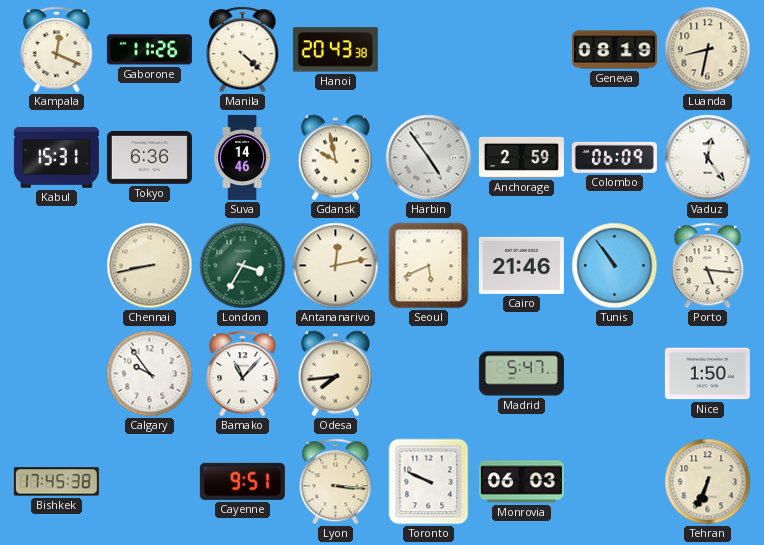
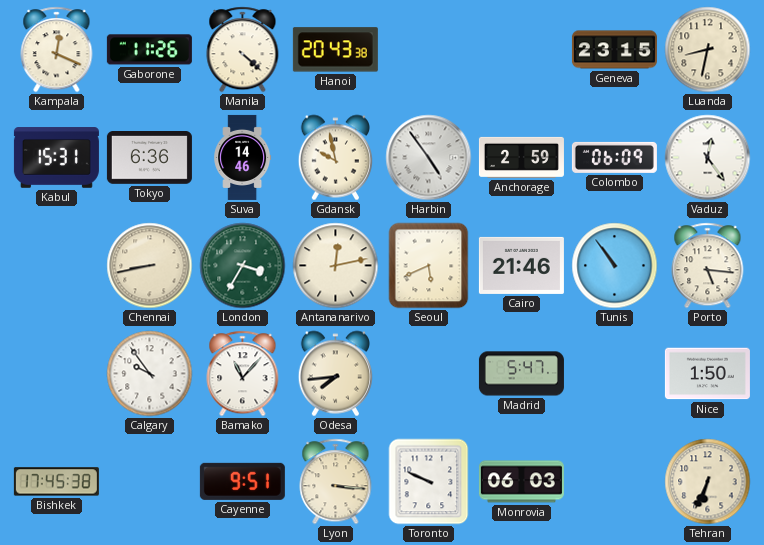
Geneva: 08:19 -> 23:15
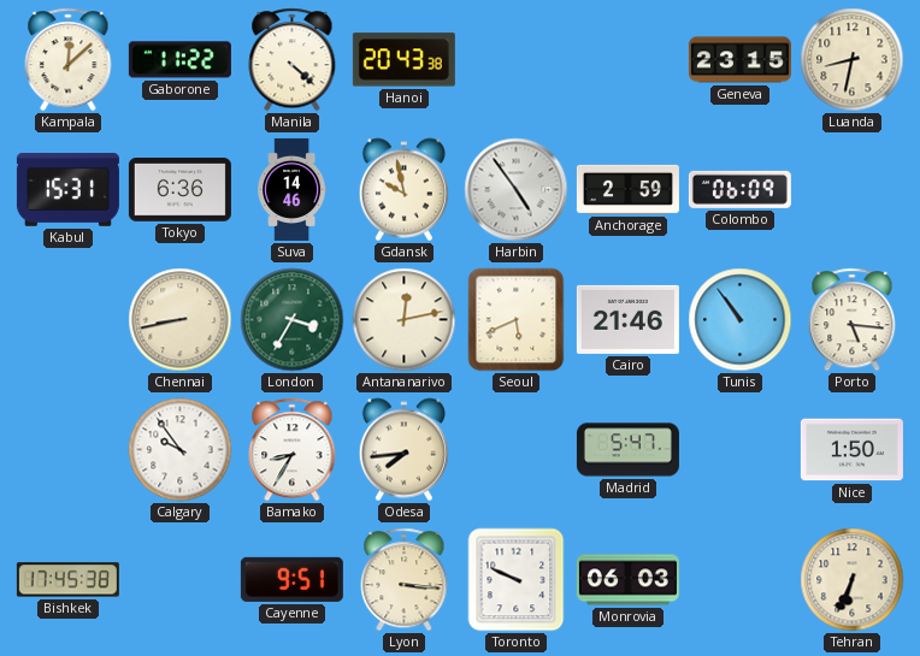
Kampala: 12:19 -> 12:08
Gaborone: 11:26 -> 11:22
Vaduz: 12:24 -> none
Bamako: 11:07 -> 8:35
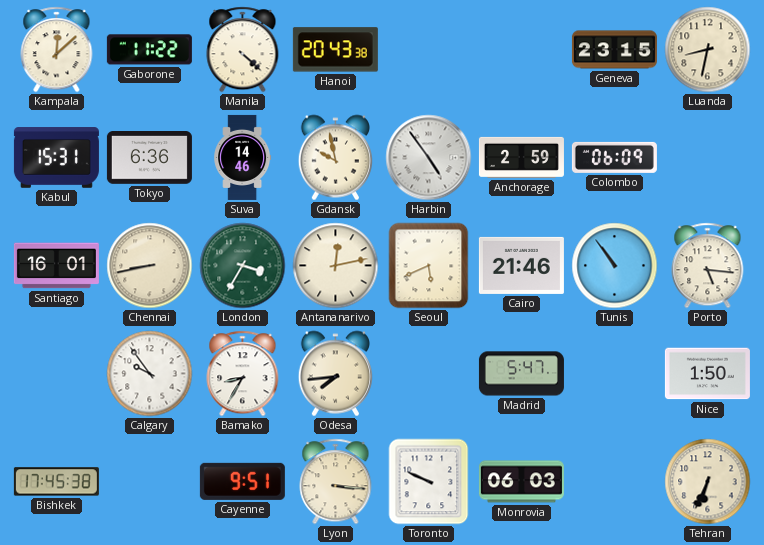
Santiago: none -> 16:01
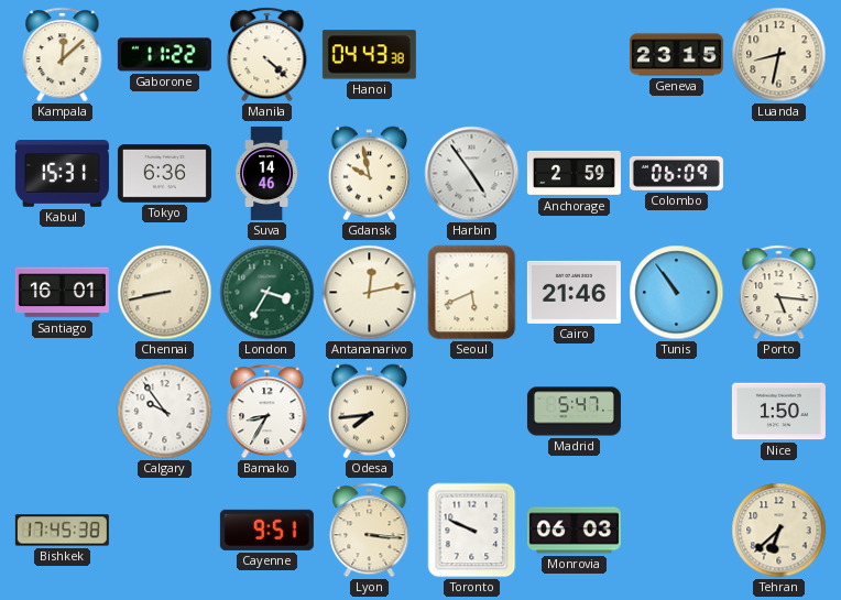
Hanoi: 20:43 -> 04:43
Tehran: 6:34 -> 6:38
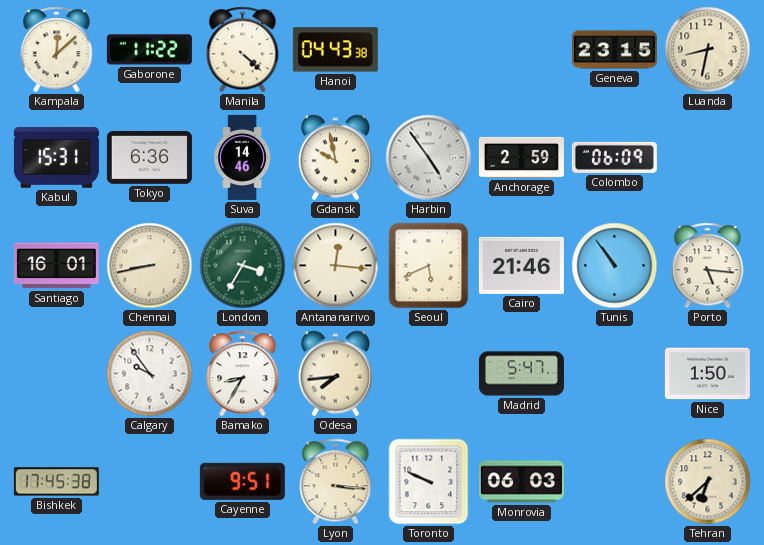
Antananarivo: 12:13 -> 12:16
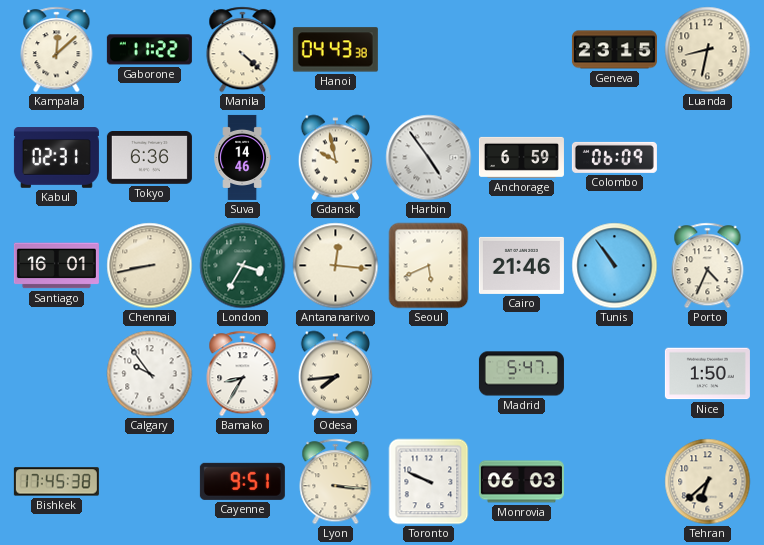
Kabul: 15:31 -> 02:31
Anchorage: 2:59 -> 6:59
Porto: 5:16 -> 4:34
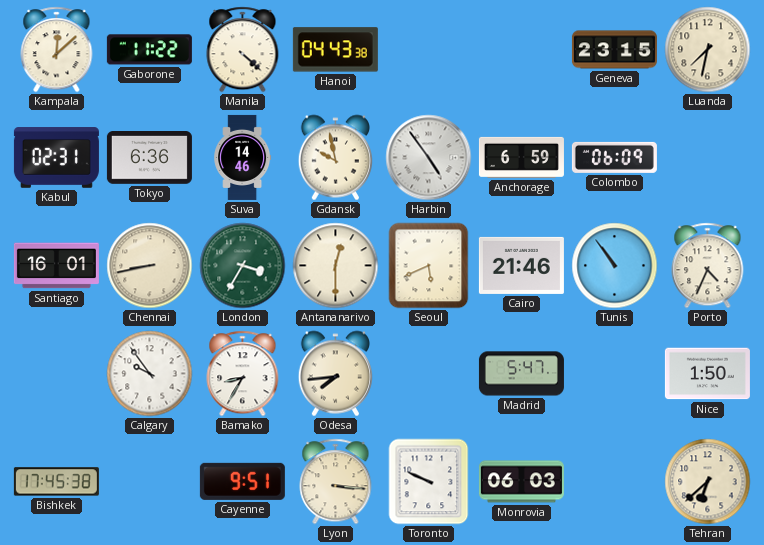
Luanda: 8:32 -> 7:32
Antananarivo: 12:16 -> 12:30
